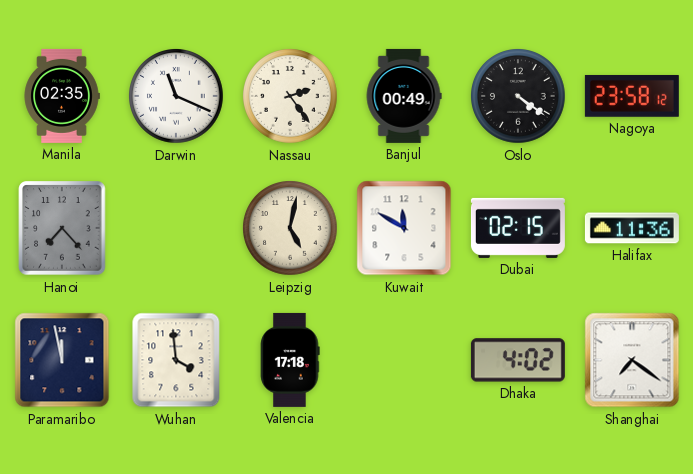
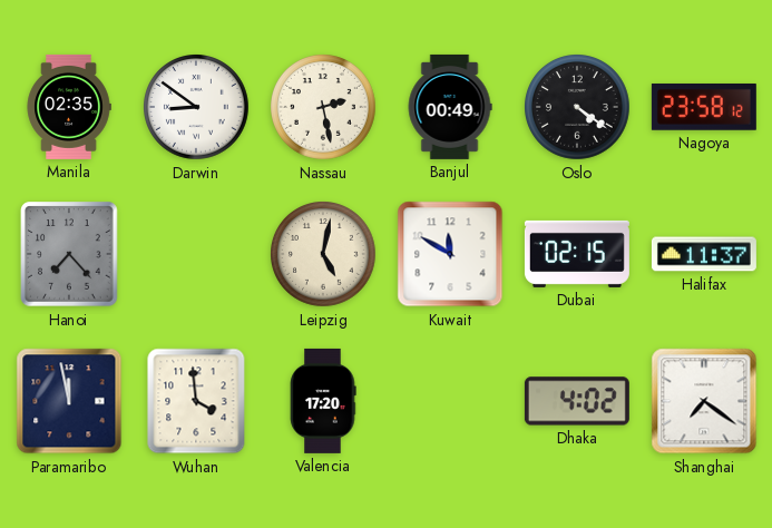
Darwin: 11:19 -> 8:51
Nassau: 2:24 -> 2:28
Halifax: 11:36 -> 11:37
Valencia: 17:18 -> 17:20
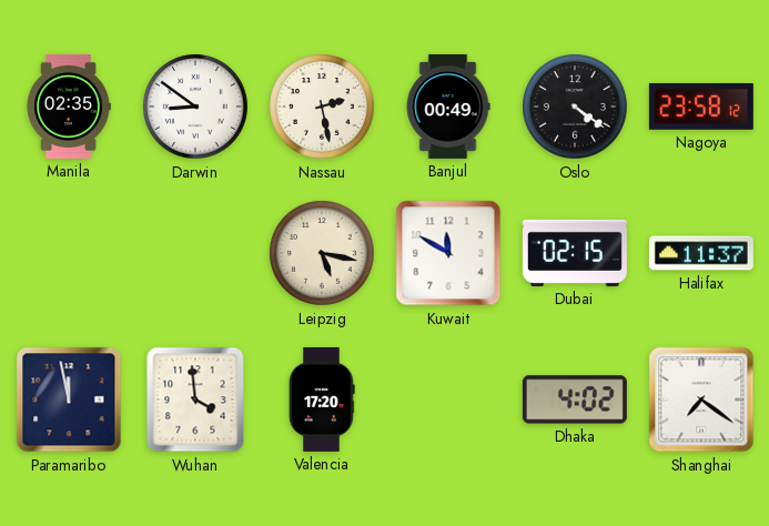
Hanoi: 7:23 -> none
Leipzig: 5:02 -> 5:17
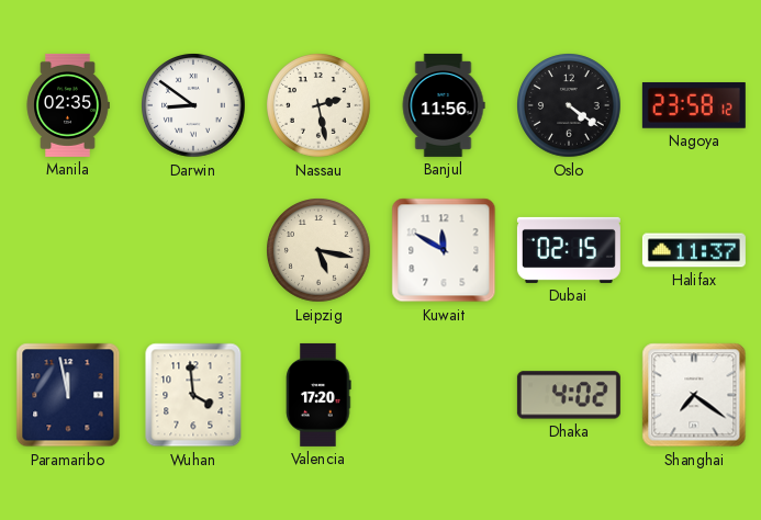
Banjul: 00:49 -> 11:56
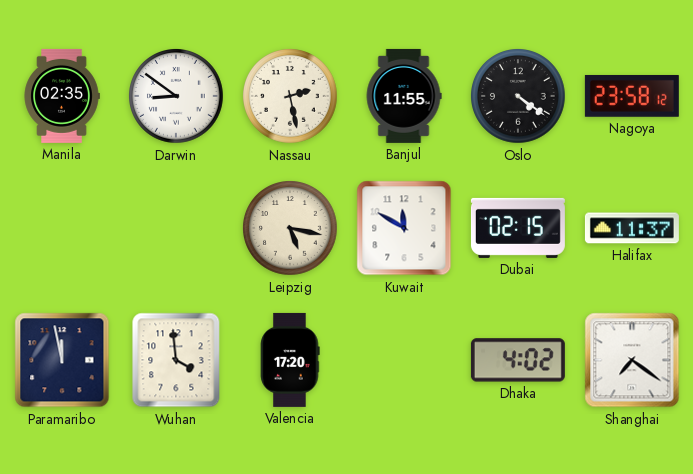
Banjul: 11:56 -> 11:55
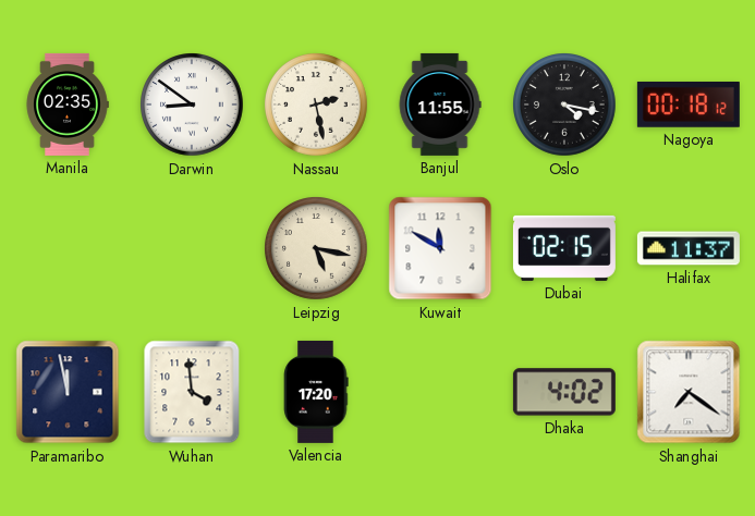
Oslo: 4:21 -> 4:17
Nagoya: 23:58 -> 00:18
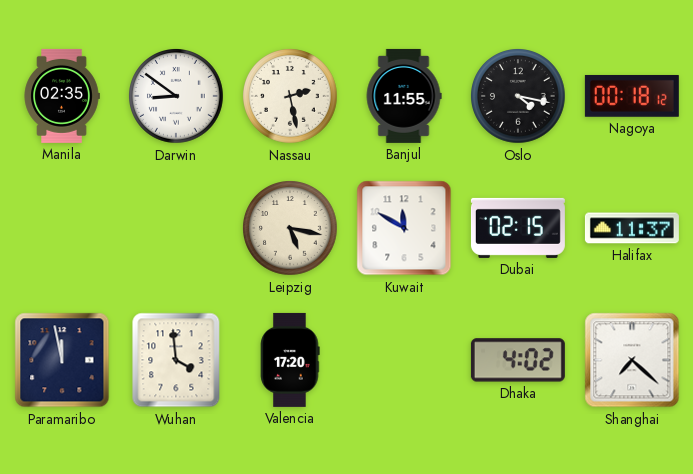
Shanghai: 7:21 -> 7:22
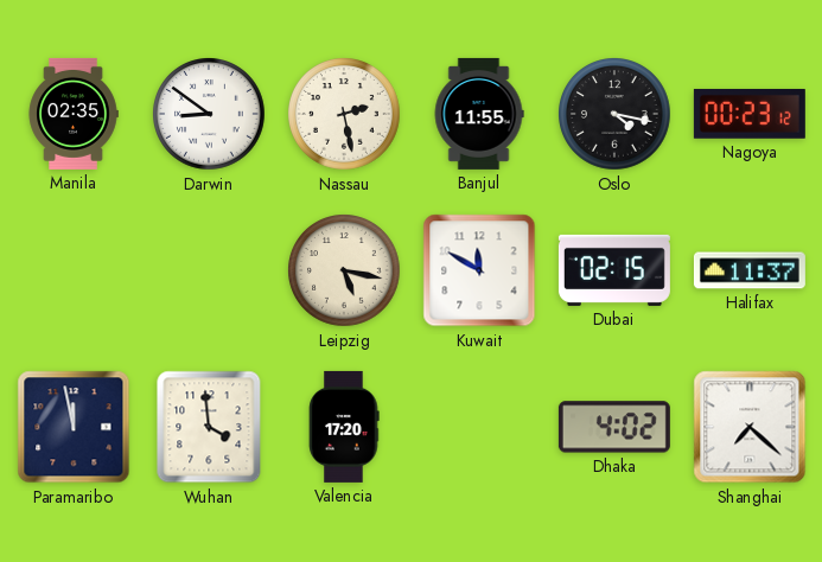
Nagoya: 00:18 -> 00:23
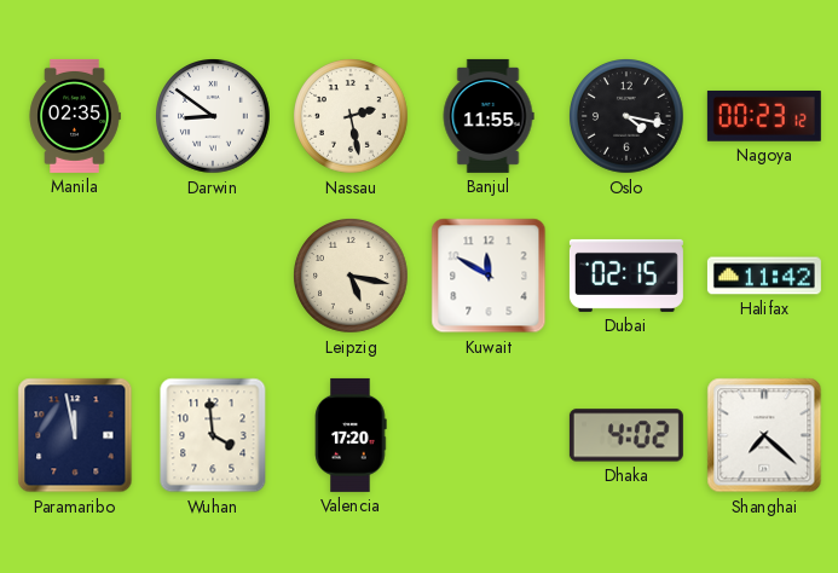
Halifax: 11:37 -> 11:42
